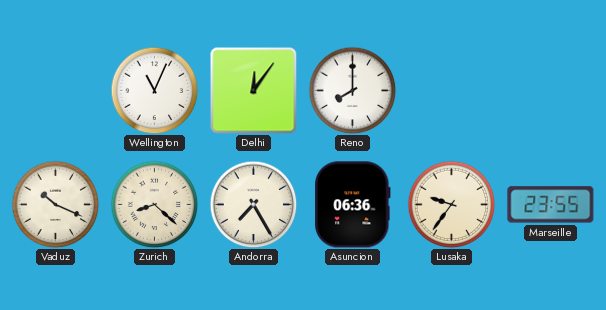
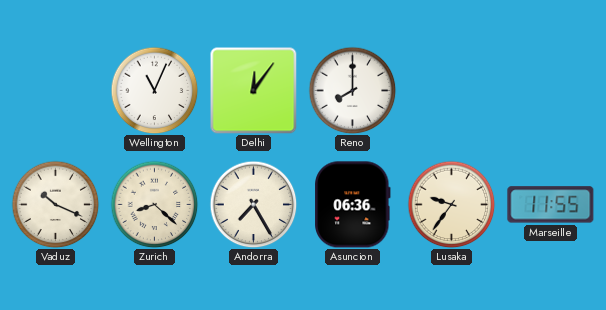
Marseille: 23:55 -> 11:55
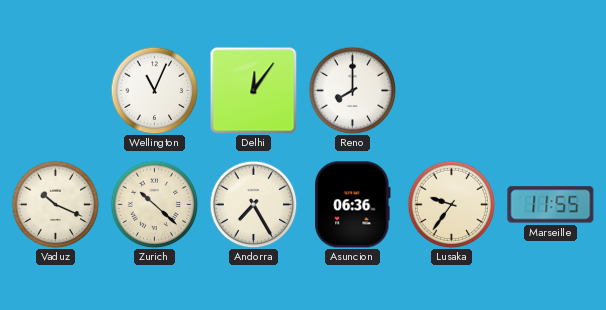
Zurich: 8:22 -> 10:22
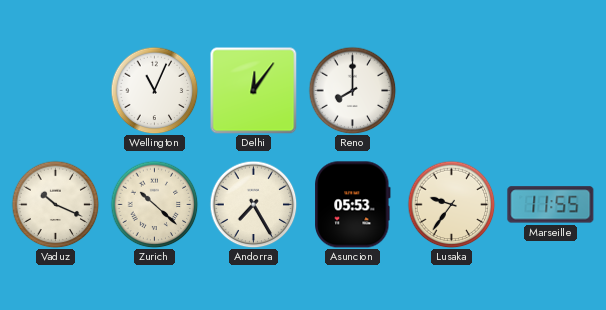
Asuncion: 06:36 -> 05:53
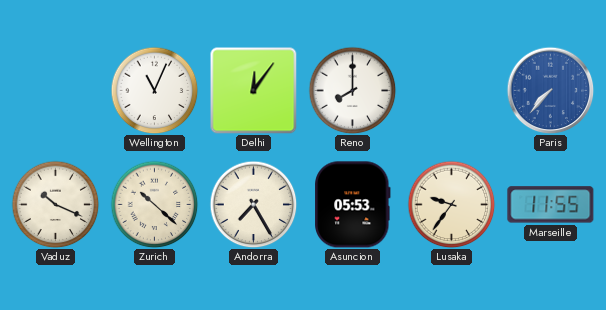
Paris: none -> 7:37
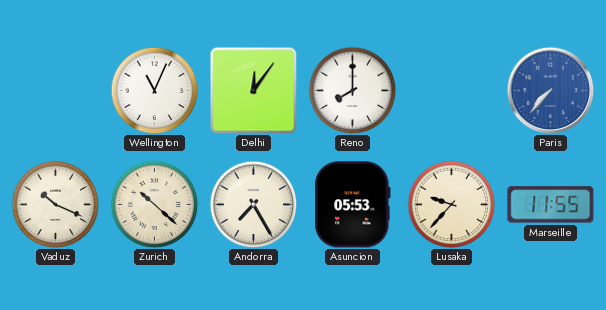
Lusaka: 9:36 -> 9:37
